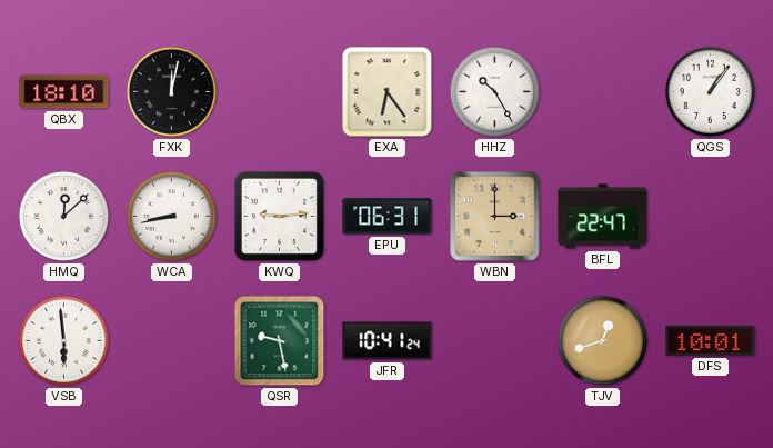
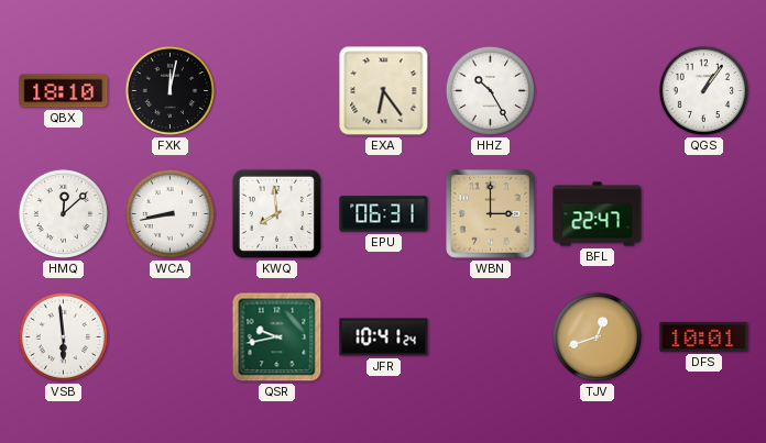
KWQ: 9:14 -> 7:59
QSR: 9:28 -> 9:43
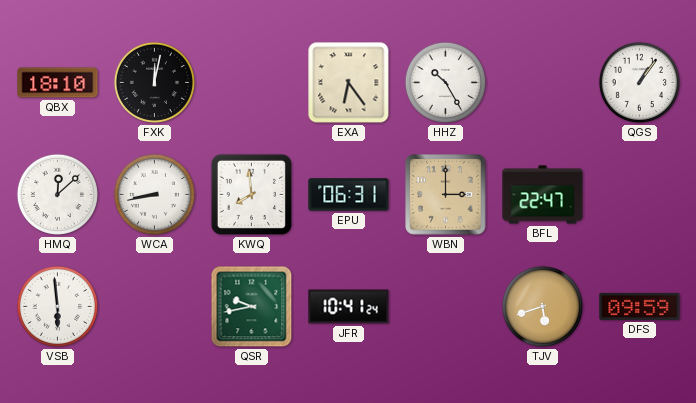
TJV: 12:42 -> 5:42
DFS: 10:01 -> 09:59
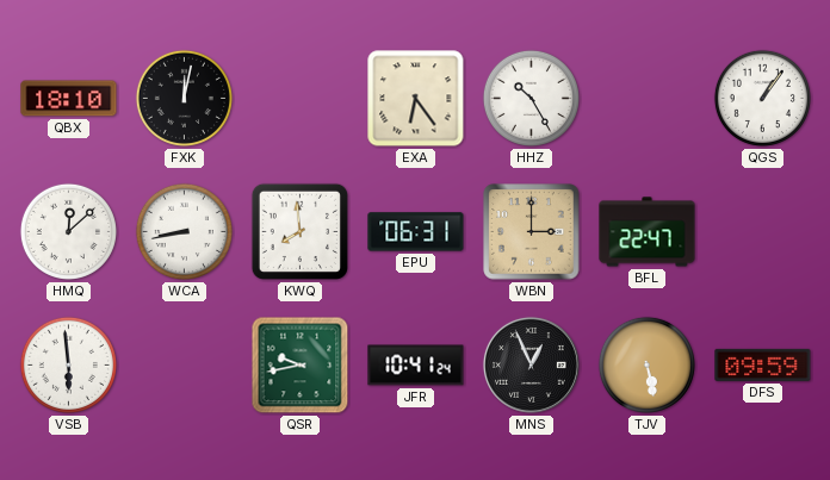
MNS: none -> 12:56
TJV: 5:42 -> 5:28
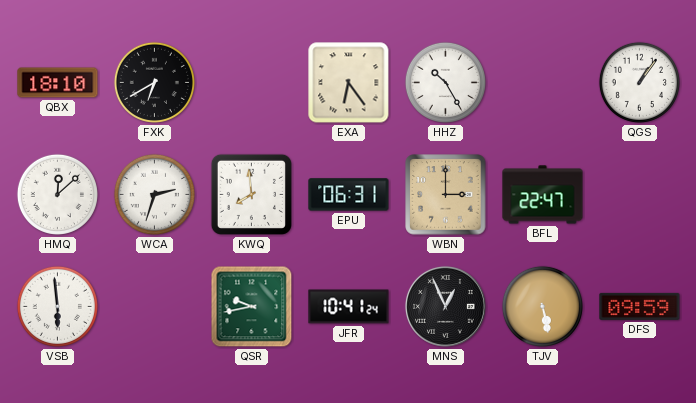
FXK: 12:02 -> 6:40
WCA: 8:43 -> 2:33
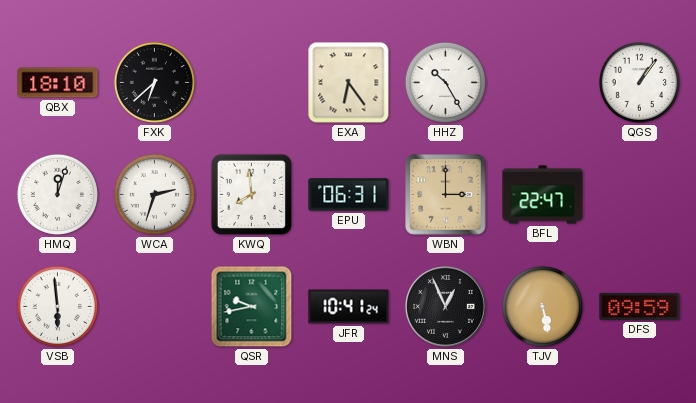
FXK: 6:40 -> 6:38
HMQ: 12:08 -> 12:03
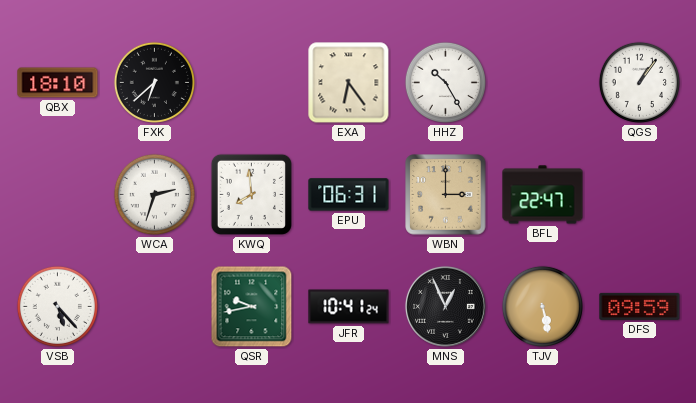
HMQ: 12:03 -> none
VSB: 5:59 -> 5:23
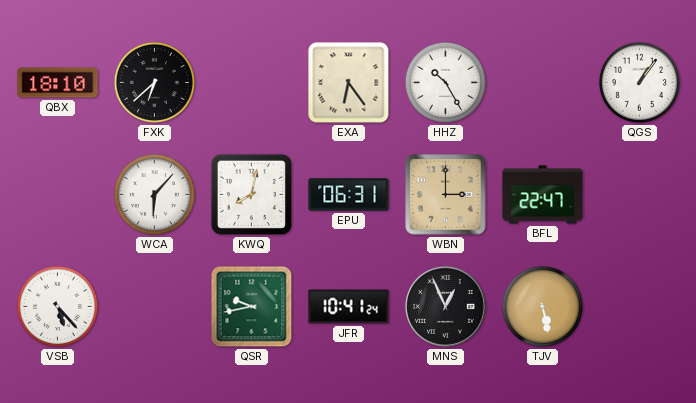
WCA: 2:33 -> 6:07
KWQ: 7:59 -> 8:02
DFS: 09:59 -> none
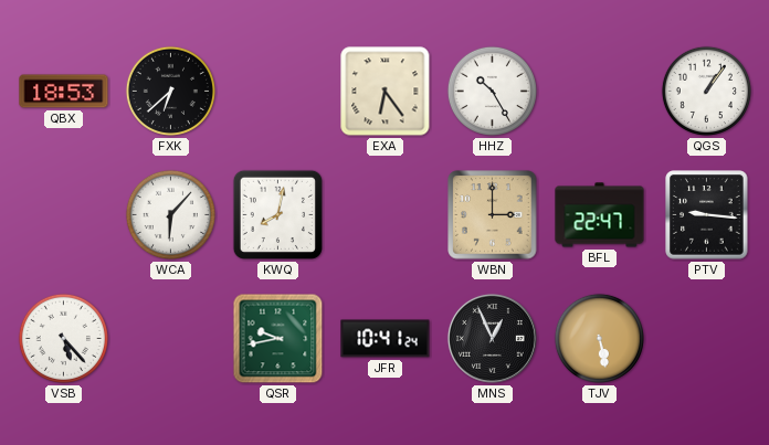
QBX: 18:10 -> 18:53
EPU: 06:31 -> none
PTV: none -> 9:16
